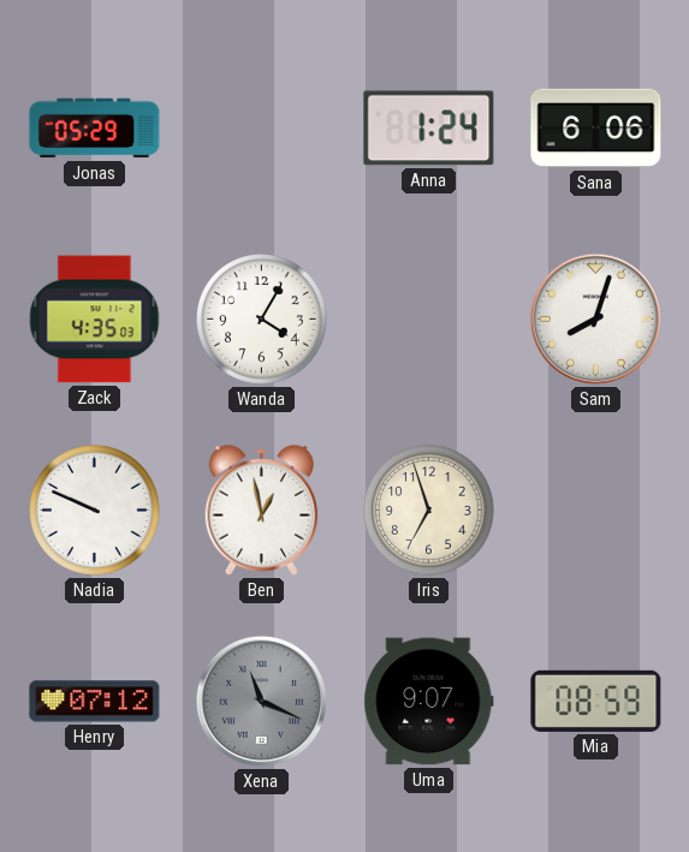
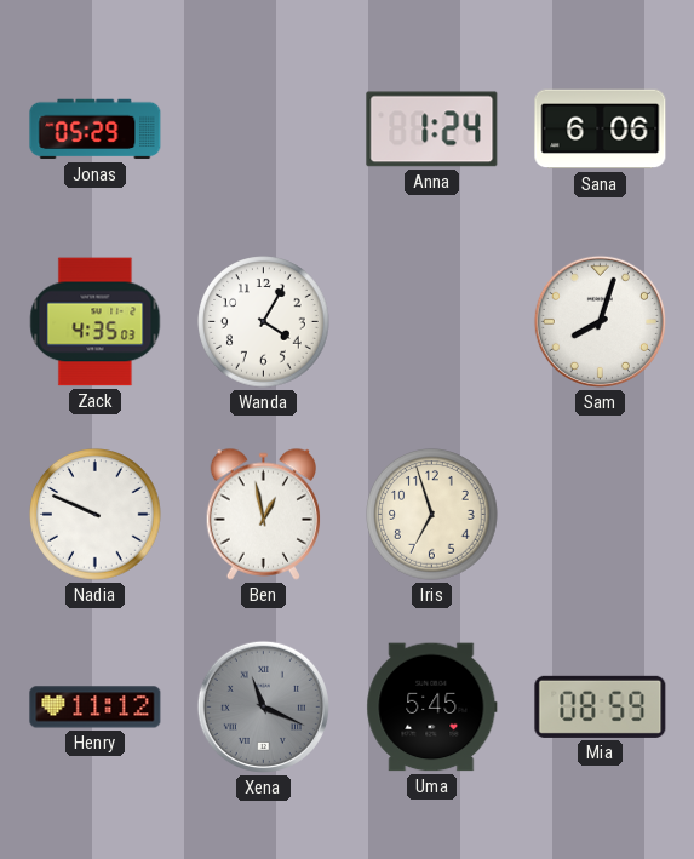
Henry: 07:12 -> 11:12
Uma: 9:07 -> 5:45
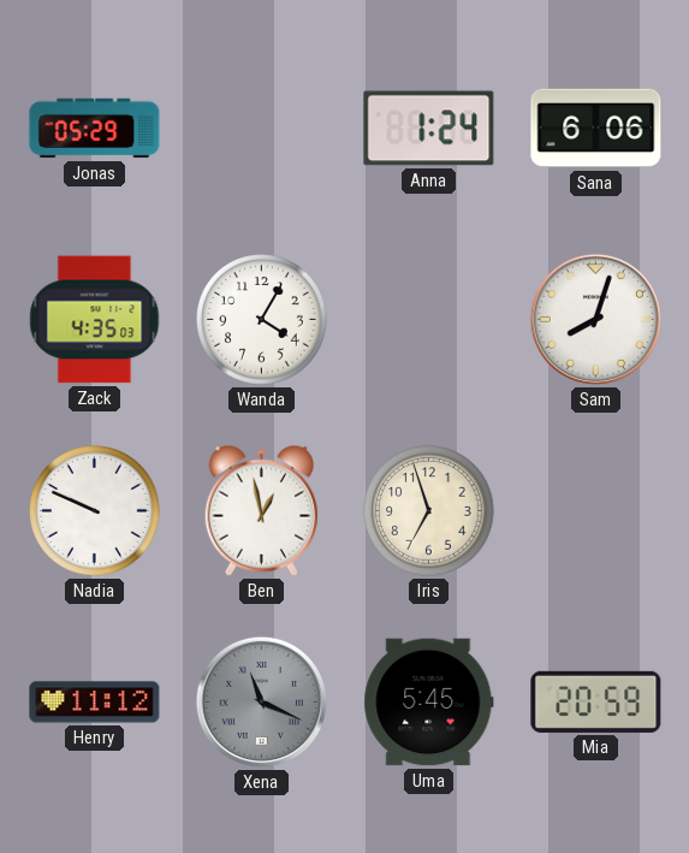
Mia: 08:59 -> 20:59
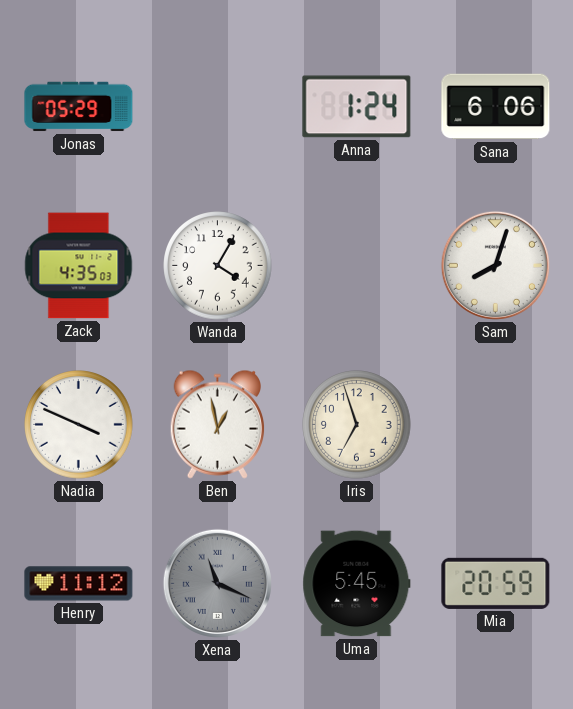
Nadia: 9:49 -> 3:49
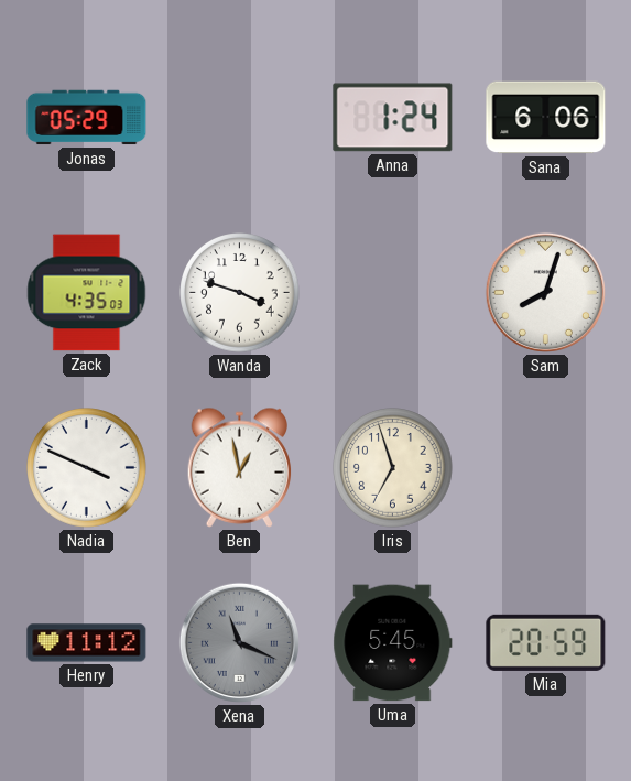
Wanda: 4:05 -> 3:48
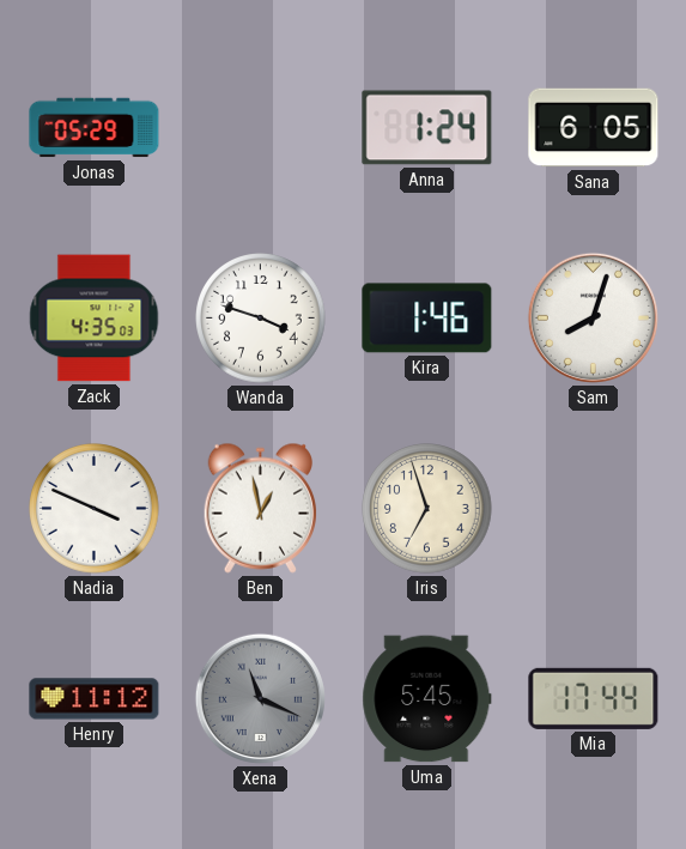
Sana: 6:06 -> 6:05
Kira: none -> 1:46
Mia: 20:59 -> 17:44
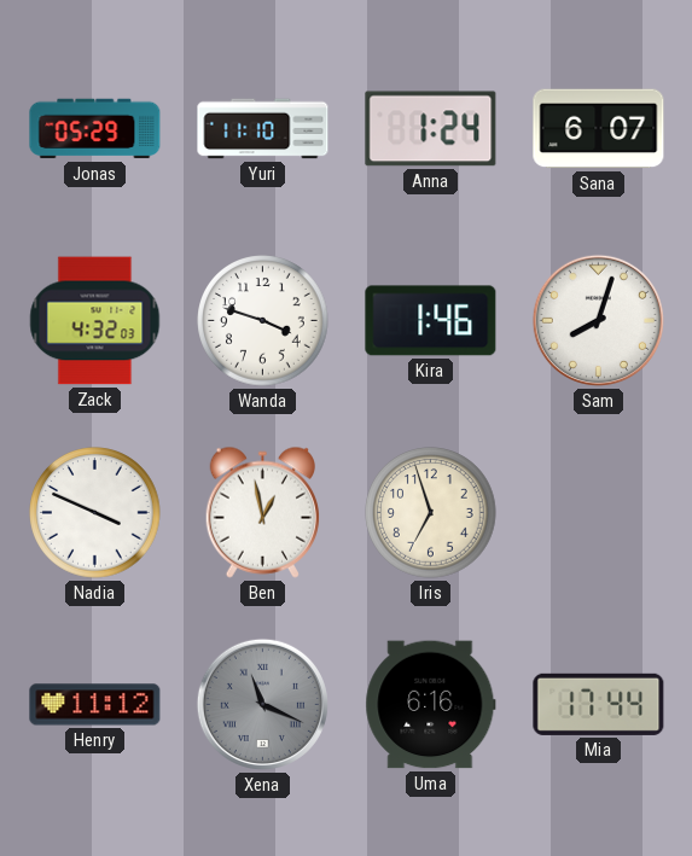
Yuri: none -> 11:10
Sana: 6:05 -> 6:07
Zack: 4:35 -> 4:32
Uma: 5:45 -> 6:16
